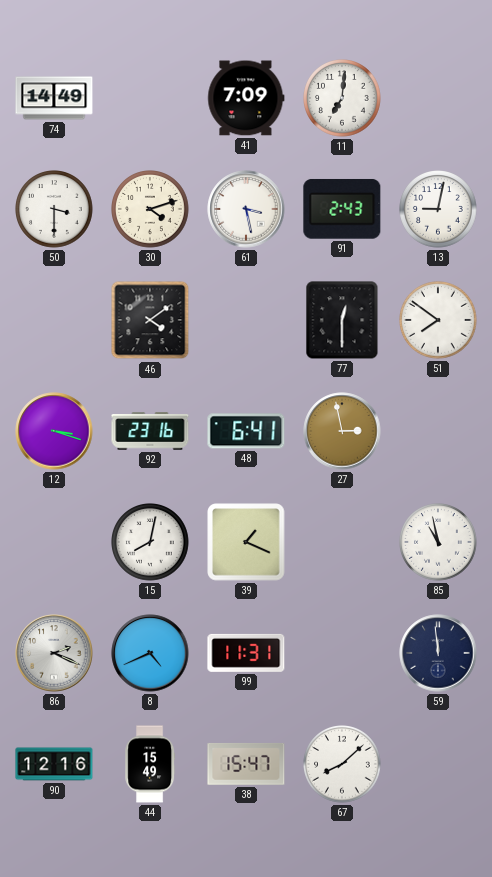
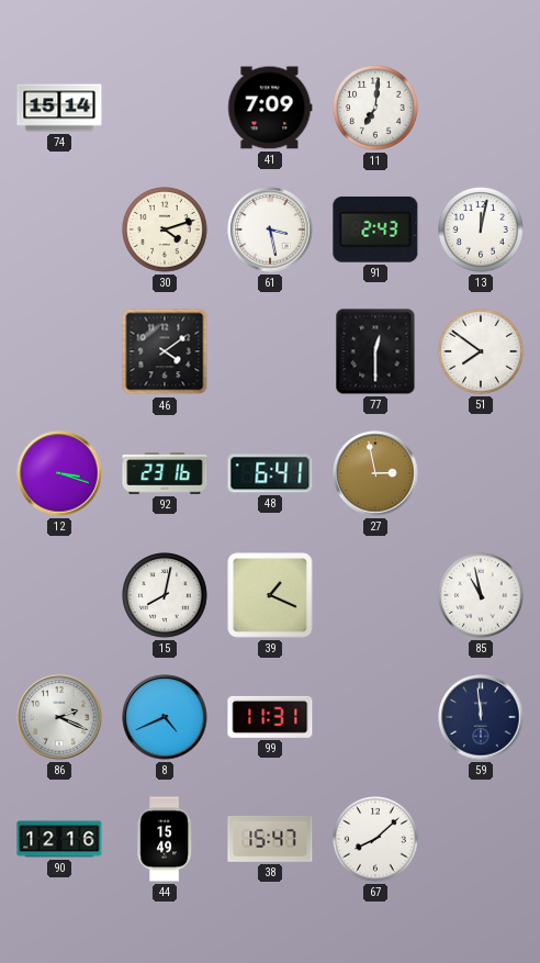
74: 14:49 -> 15:14
50: 3:30 -> none
13: 9:02 -> 12:02
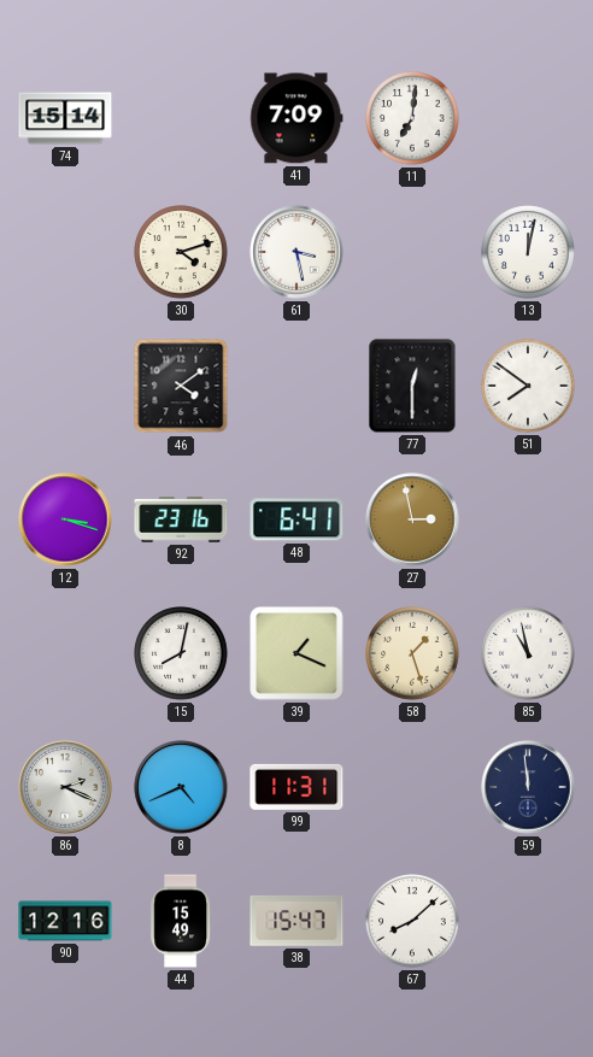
91: 2:43 -> none
58: none -> 1:27
